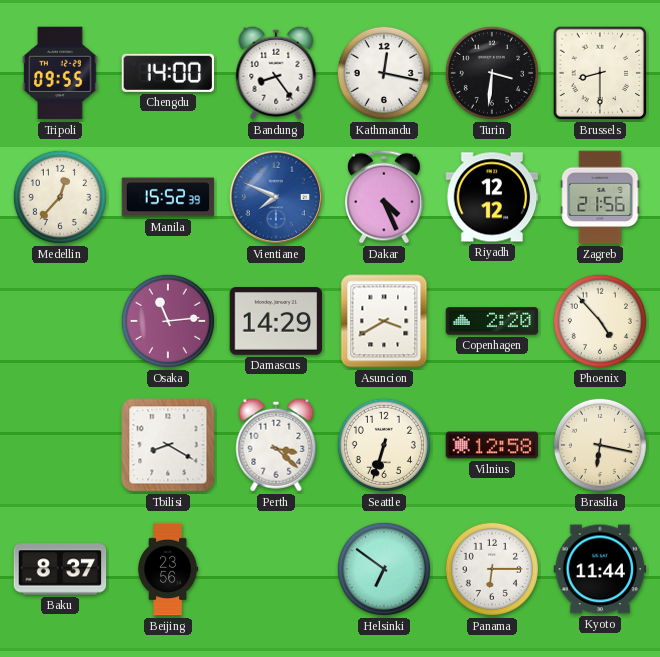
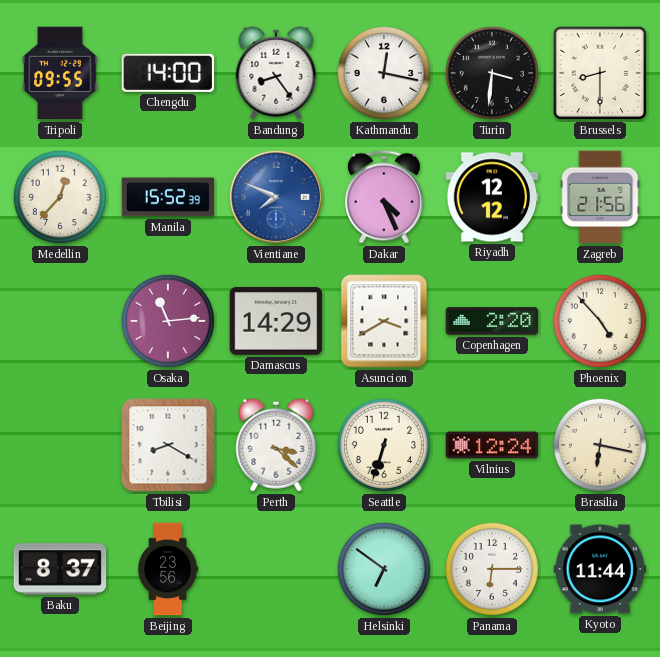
Vilnius: 12:58 -> 12:24
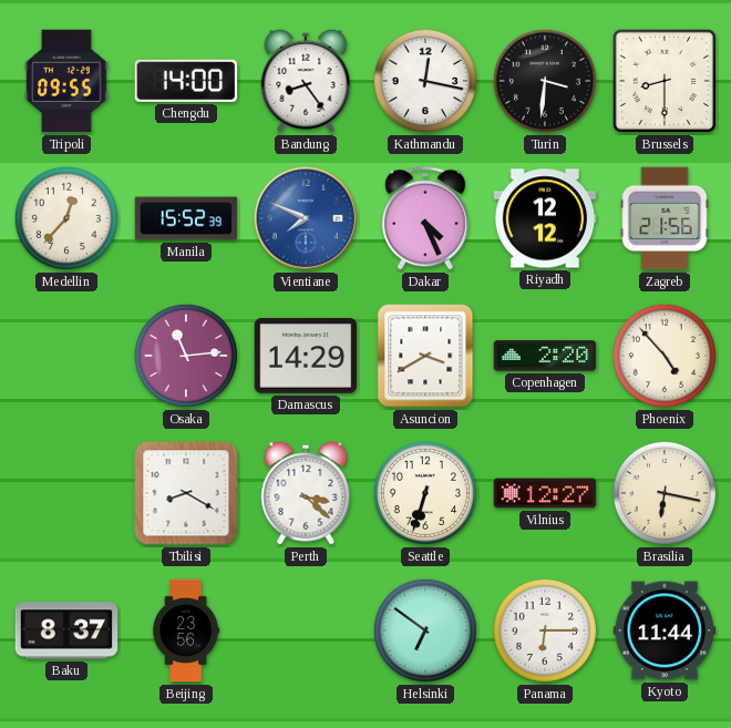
Vilnius: 12:24 -> 12:27
